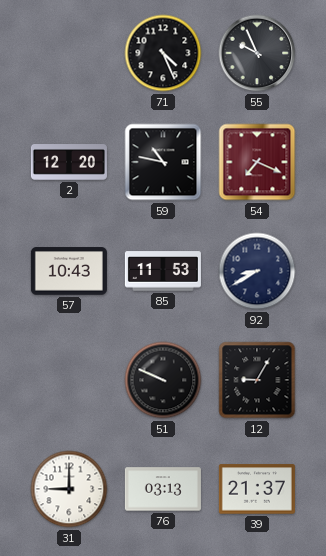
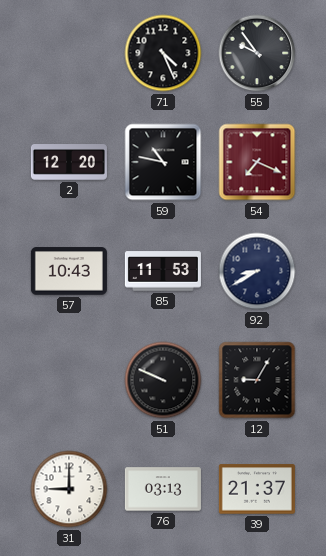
55: 9:56 -> 9:54
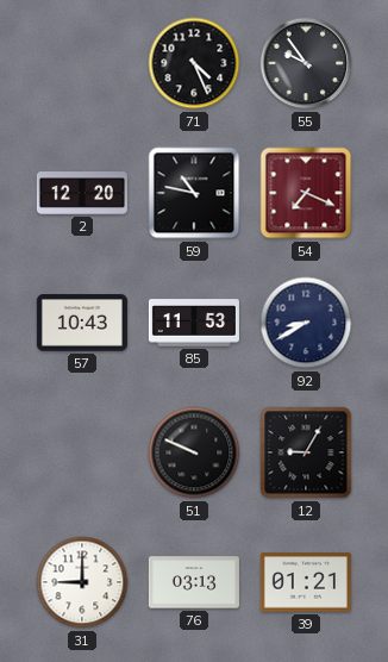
39: 21:37 -> 01:21
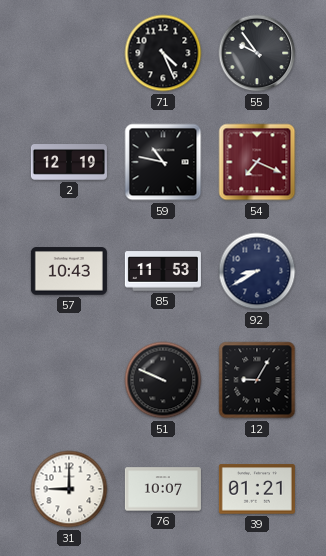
2: 12:20 -> 12:19
76: 03:13 -> 10:07
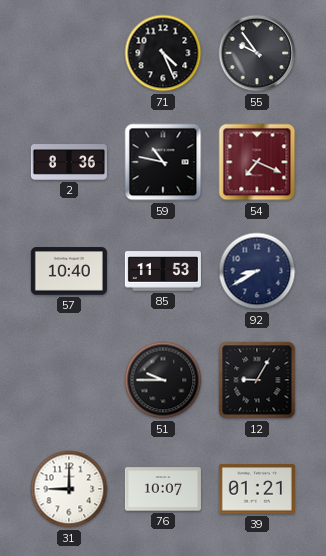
2: 12:19 -> 8:36
57: 10:43 -> 10:40
51: 9:49 -> 9:45
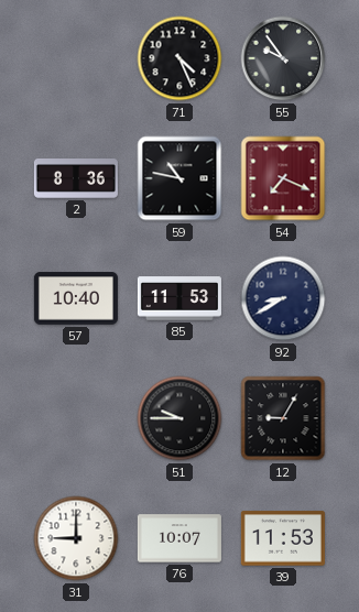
39: 01:21 -> 11:53
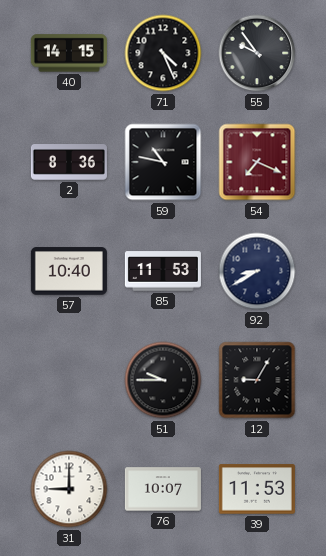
40: none -> 14:15
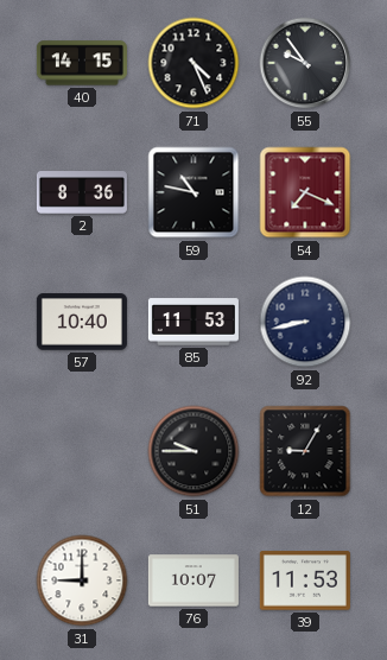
92: 8:40 -> 8:43
